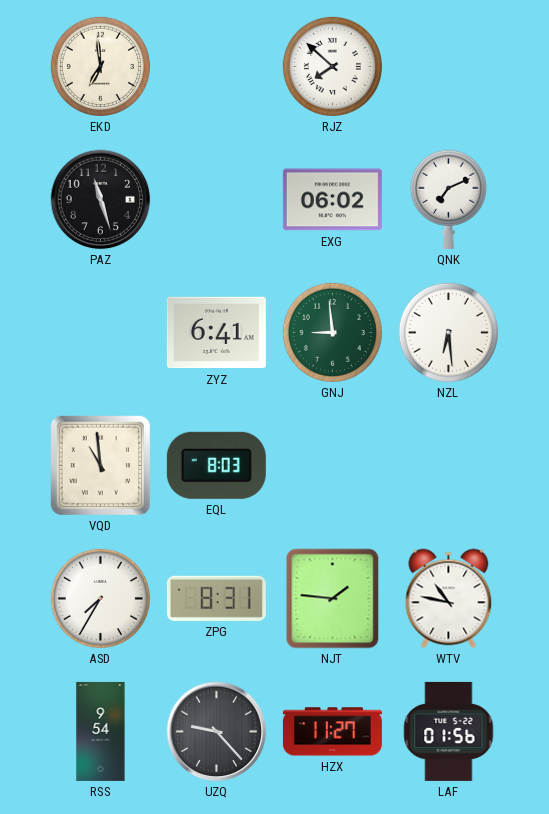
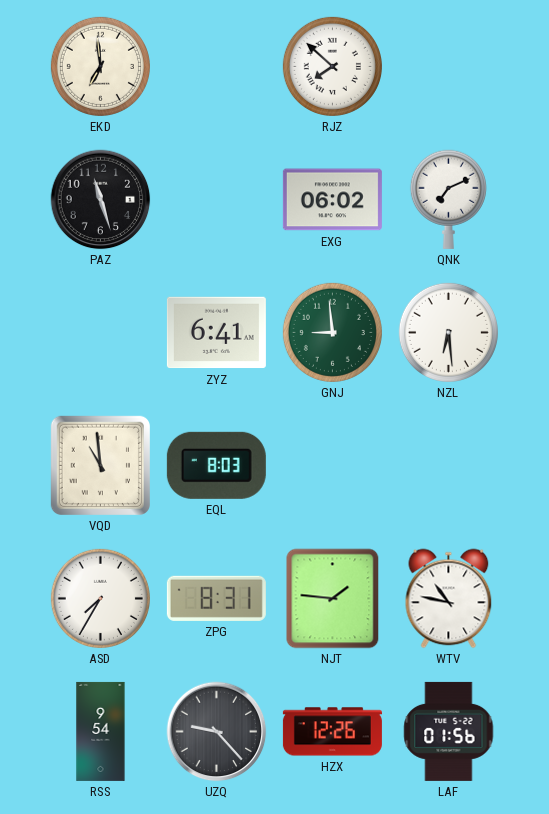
HZX: 11:27 -> 12:26
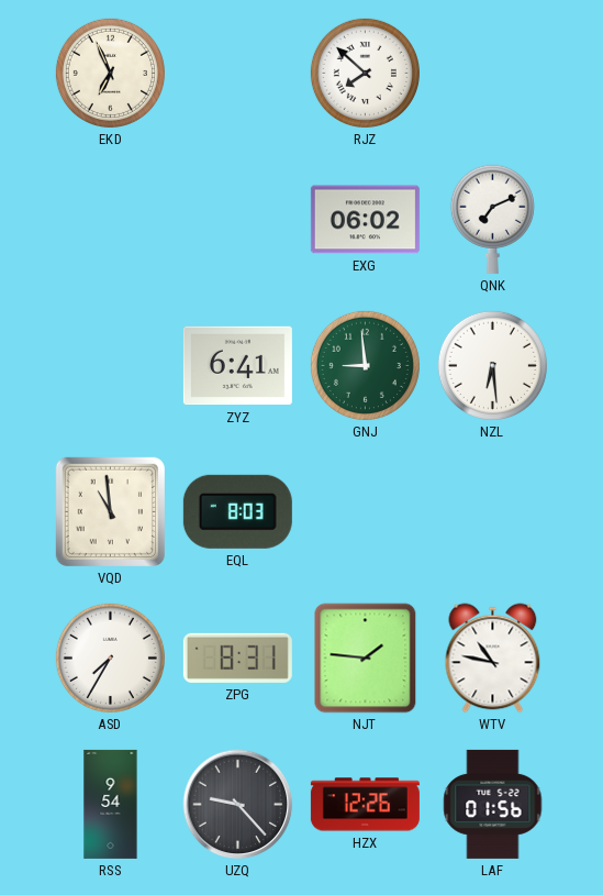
EKD: 6:59 -> 6:56
PAZ: 11:27 -> none
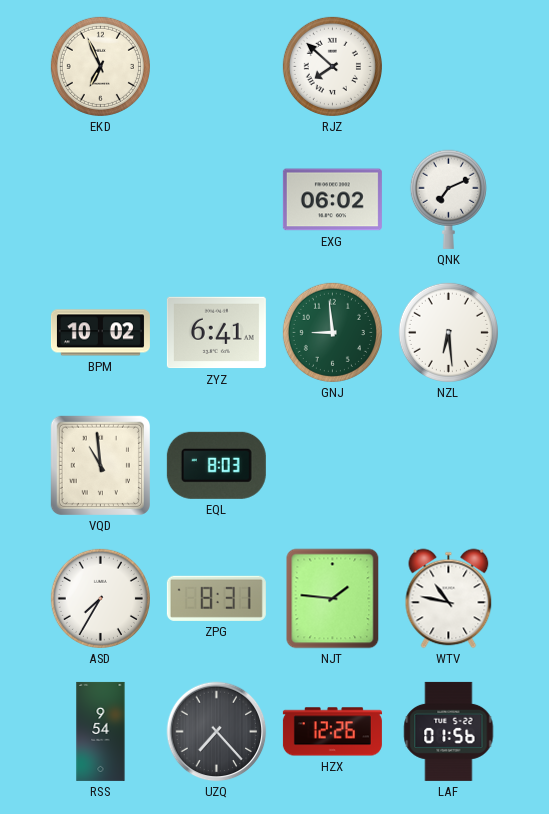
BPM: none -> 10:02
UZQ: 9:23 -> 7:23
